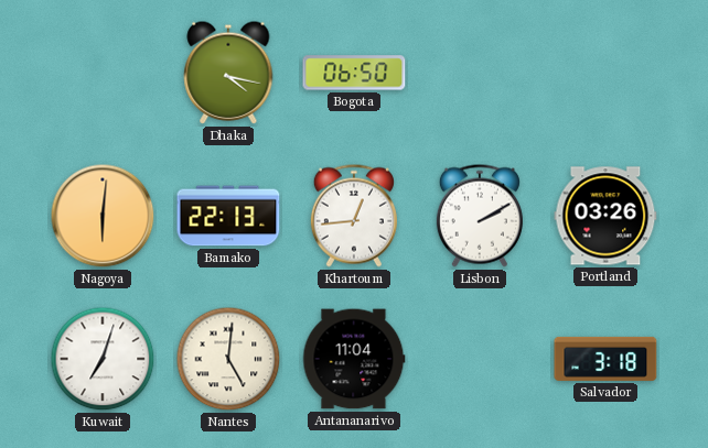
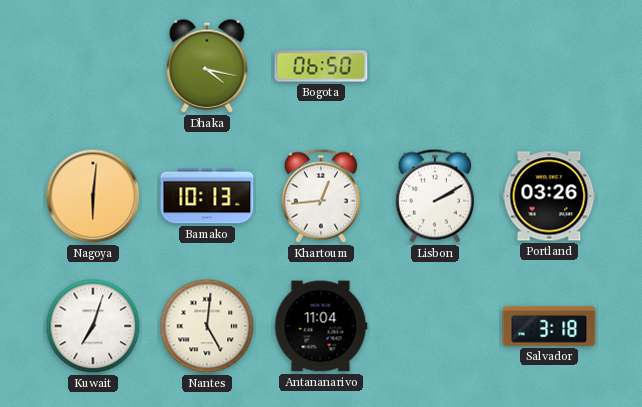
Bamako: 22:13 -> 10:13
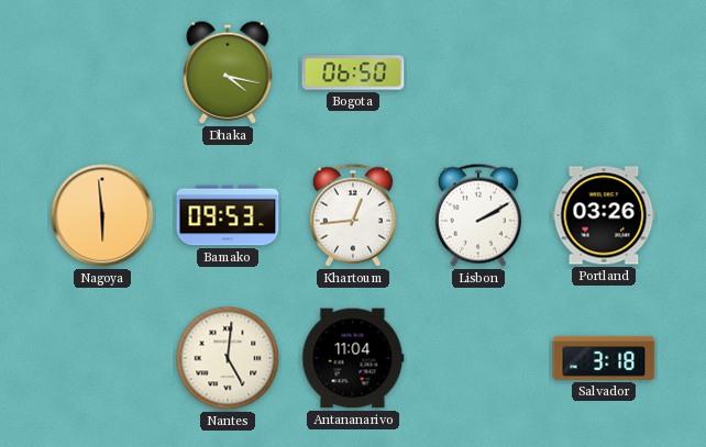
Nagoya: 6:01 -> 5:59
Bamako: 10:13 -> 09:53
Kuwait: 7:03 -> none
